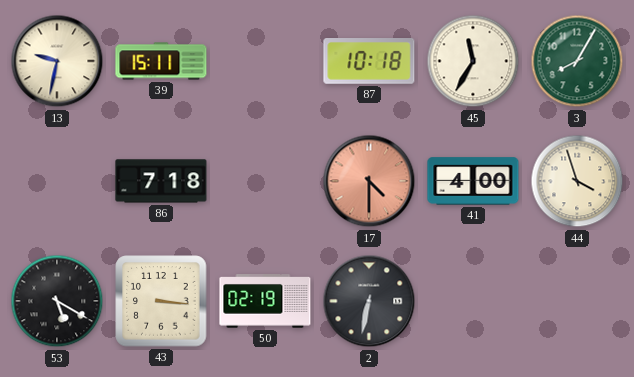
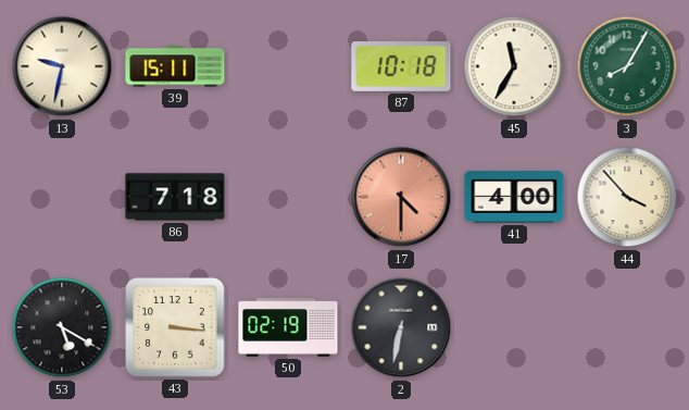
44: 3:57 -> 3:53
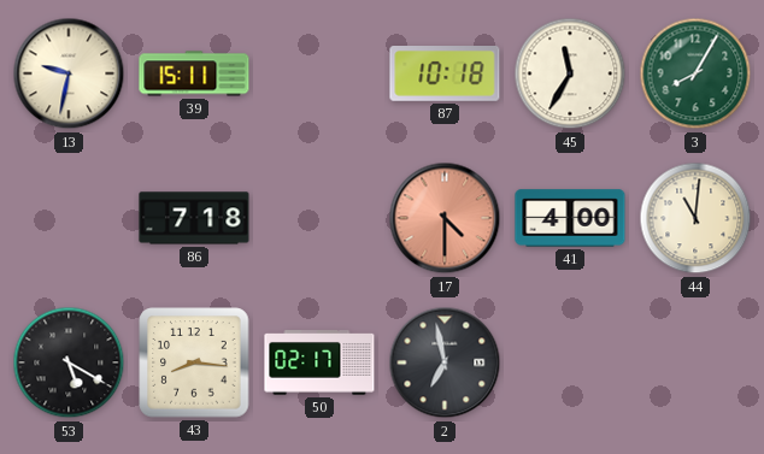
44: 3:53 -> 11:01
43: 3:16 -> 8:16
50: 02:19 -> 02:17
2: 6:32 -> 6:58
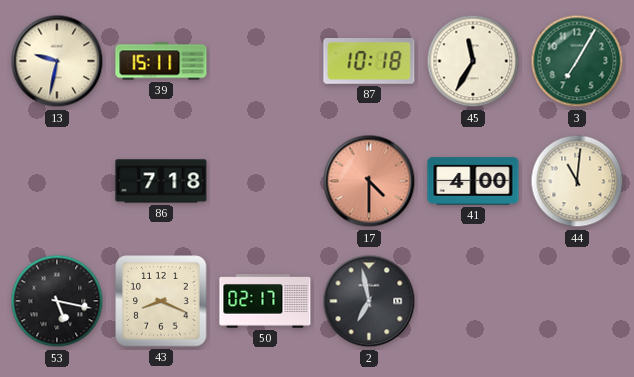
3: 8:05 -> 7:05
53: 5:20 -> 5:17
43: 8:16 -> 8:19
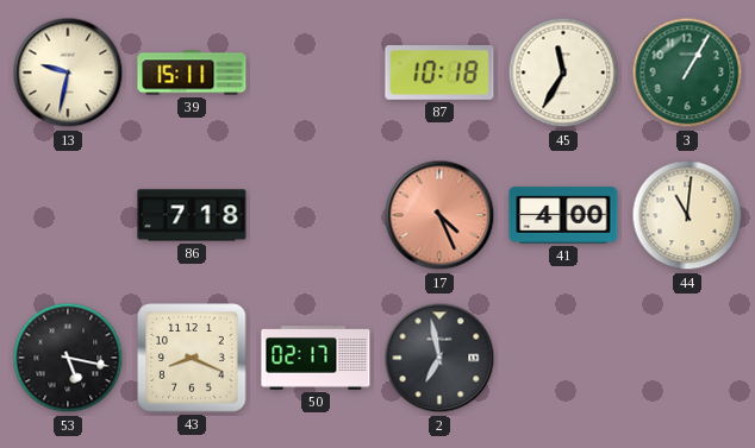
3: 7:05 -> 1:05
17: 4:30 -> 4:26
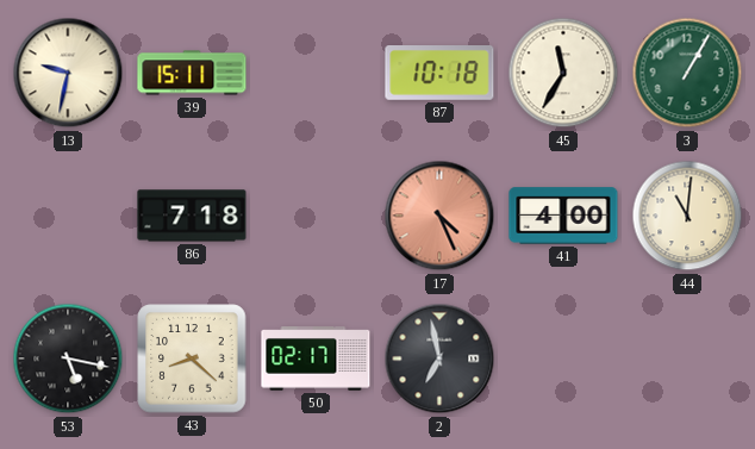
43: 8:19 -> 8:22
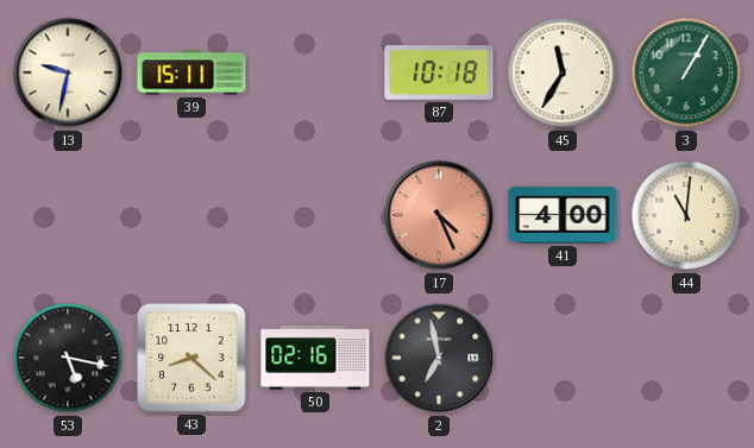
86: 7:18 -> none
50: 02:17 -> 02:16
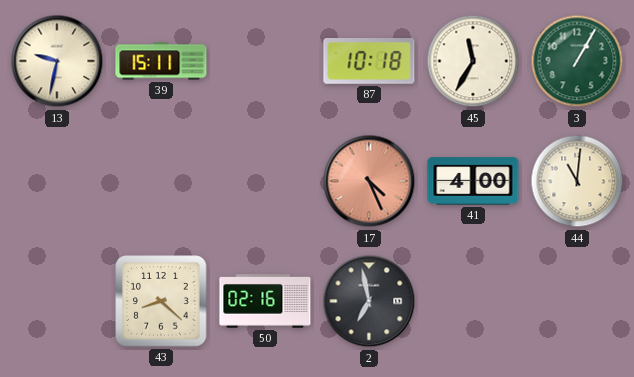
53: 5:17 -> none
